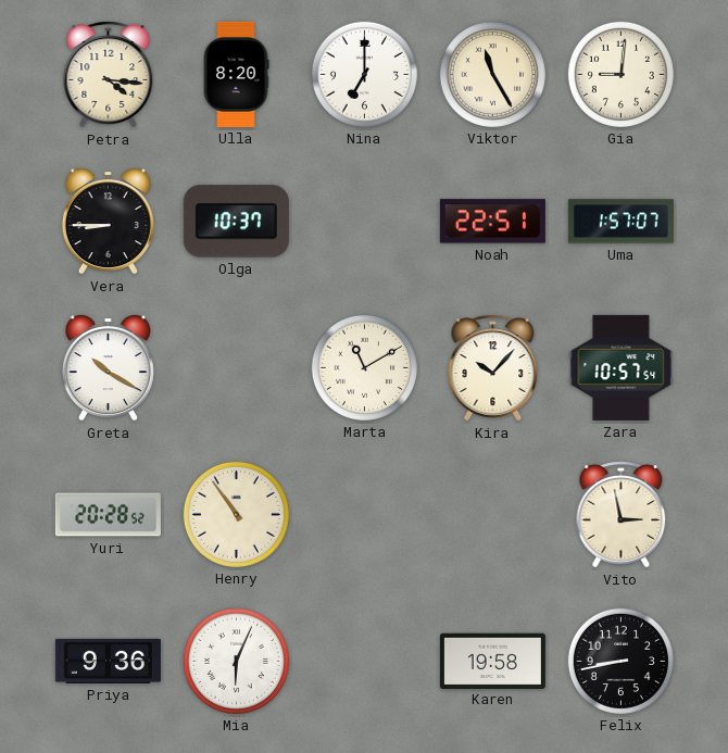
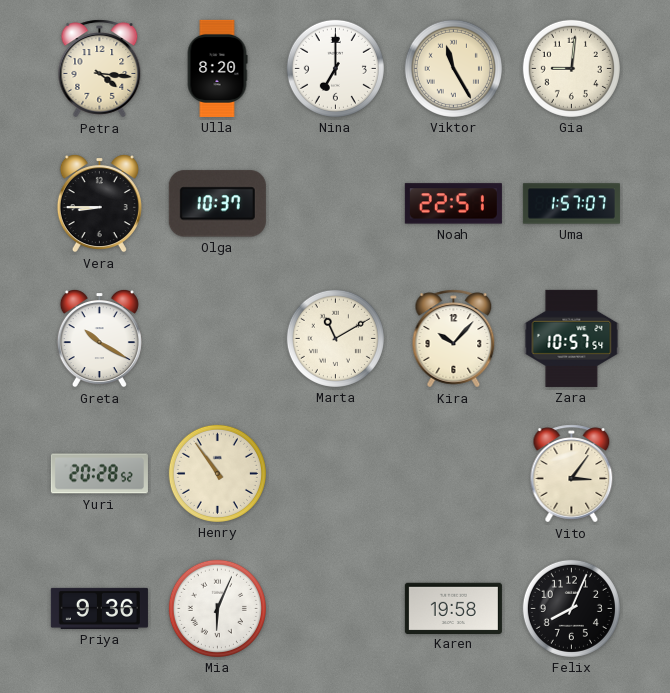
Vito: 2:58 -> 3:06
Felix: 8:43 -> 8:04
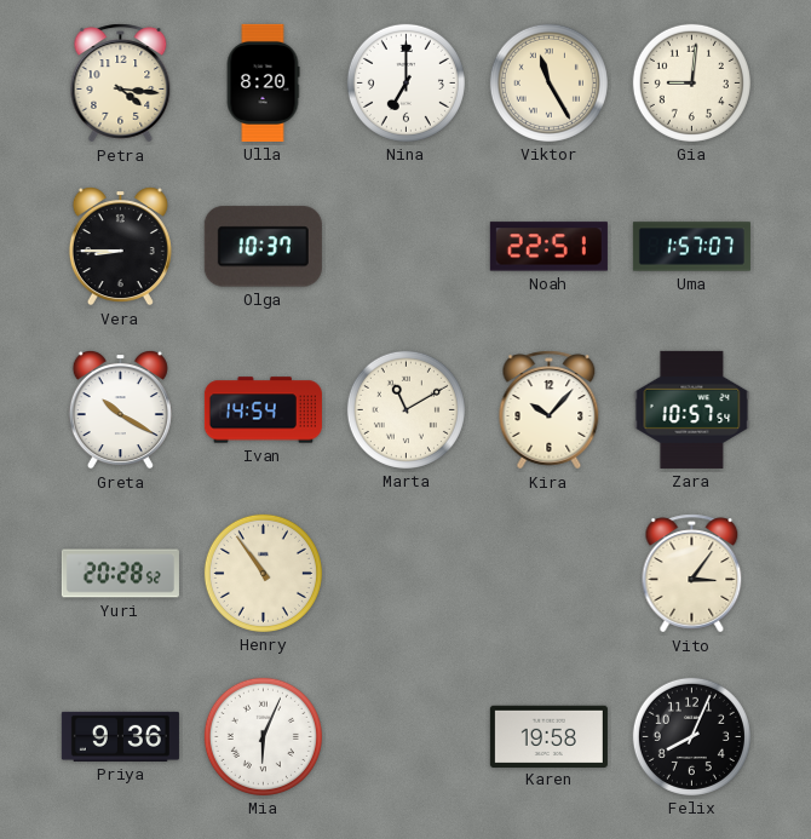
Ivan: none -> 14:54
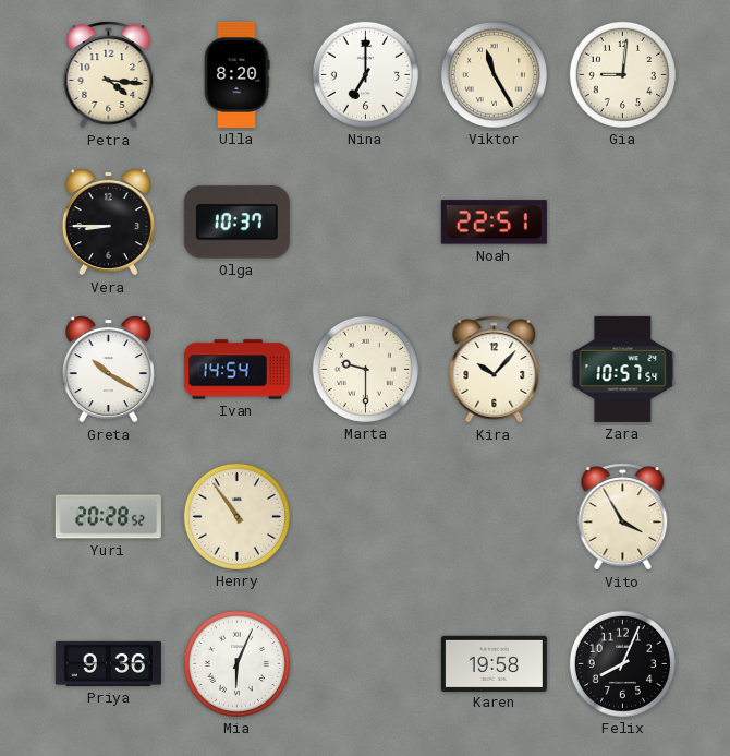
Uma: 1:57 -> none
Marta: 11:10 -> 9:30
Vito: 3:06 -> 3:55
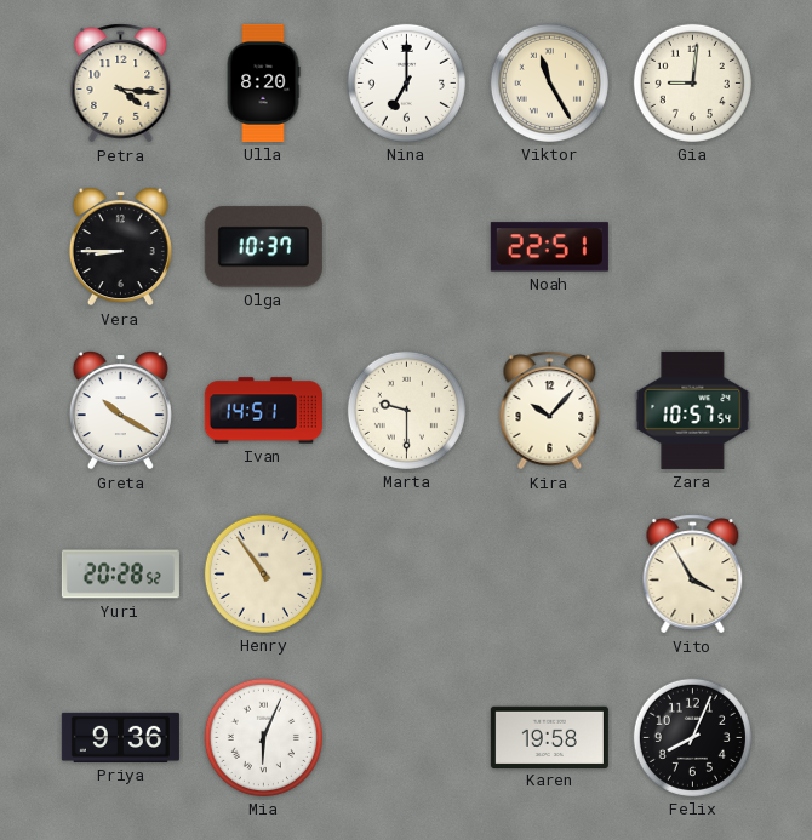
Ivan: 14:54 -> 14:51
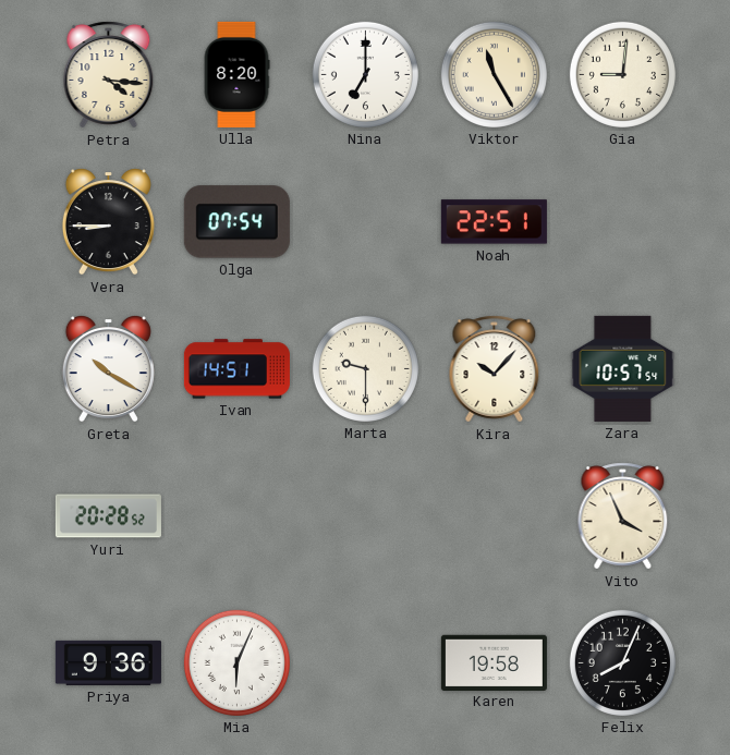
Olga: 10:37 -> 07:54
Henry: 10:54 -> none
Vito: 3:55 -> 3:56
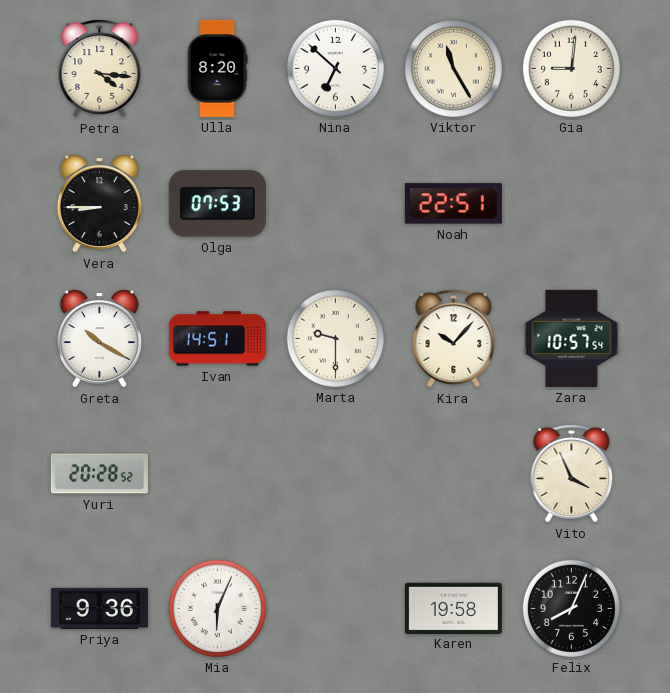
Nina: 7:00 -> 6:52
Olga: 07:54 -> 07:53
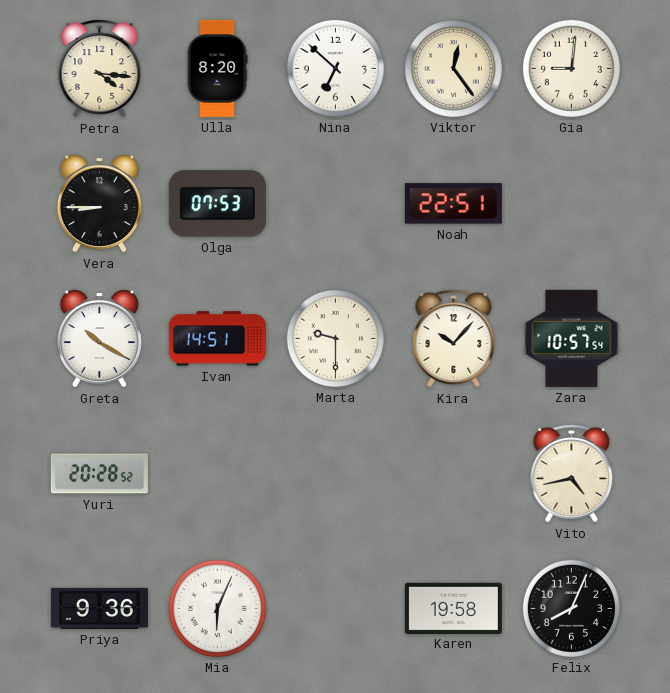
Viktor: 11:25 -> 12:24
Vito: 3:56 -> 4:43
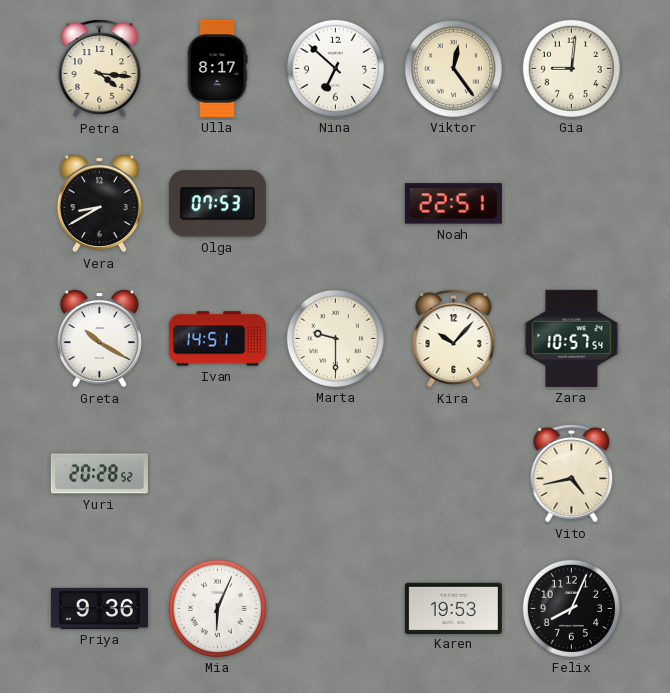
Ulla: 8:20 -> 8:17
Vera: 8:45 -> 8:40
Karen: 19:58 -> 19:53
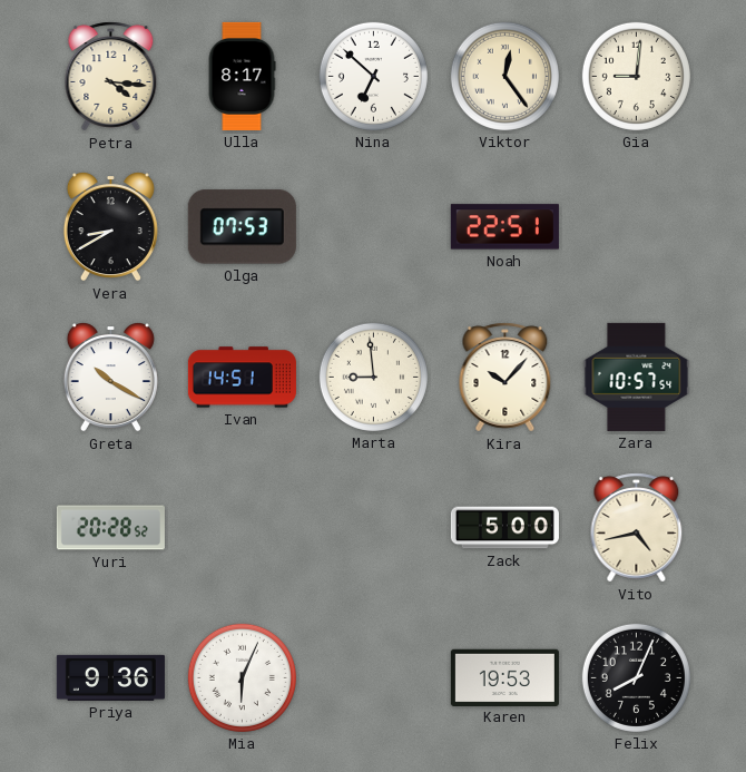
Marta: 9:30 -> 8:59
Zack: none -> 5:00
